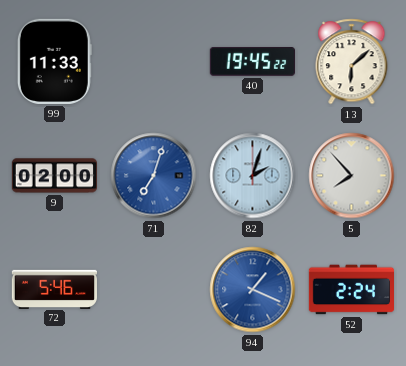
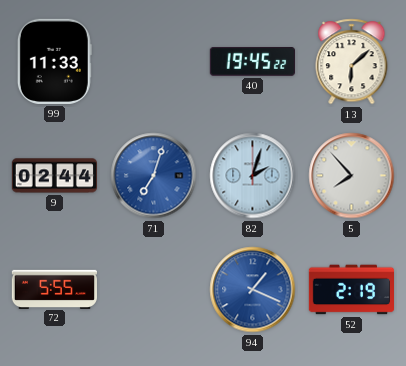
9: 02:00 -> 02:44
72: 5:46 -> 5:55
52: 2:24 -> 2:19
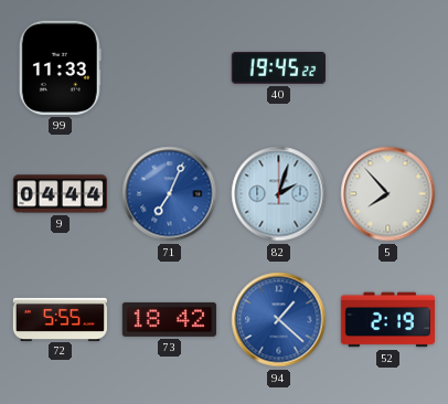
13: 6:08 -> none
9: 02:44 -> 04:44
71: 7:03 -> 7:04
73: none -> 18:42
94: 1:19 -> 1:22
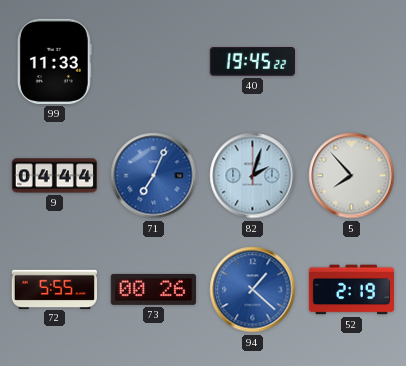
73: 18:42 -> 00:26
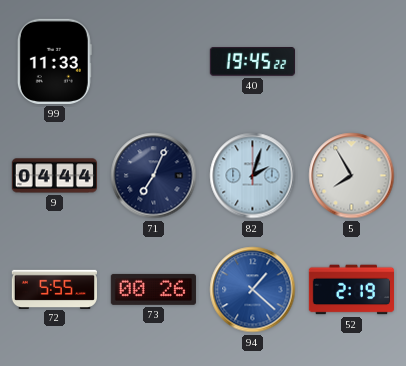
71 dial: blue -> navy
5: 7:53 -> 7:55
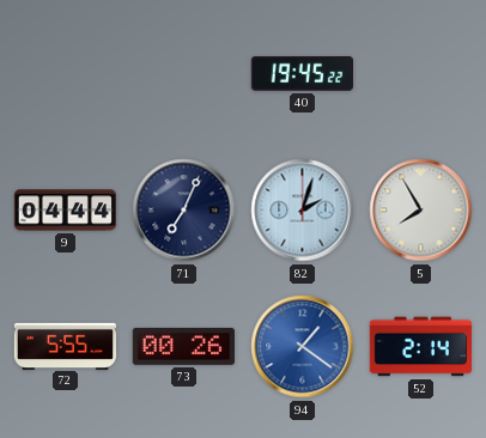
99: 11:33 -> none
94: 1:22 -> 1:21
52: 2:19 -> 2:14
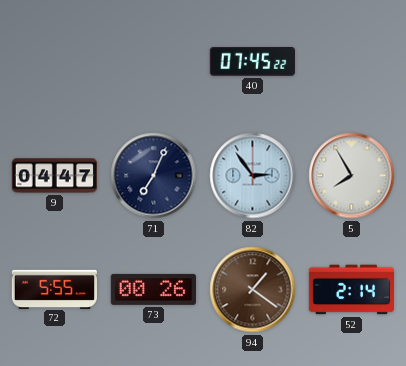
40: 19:45 -> 07:45
9: 04:44 -> 04:47
82: 2:03 -> 2:54
94 dial: blue -> brown
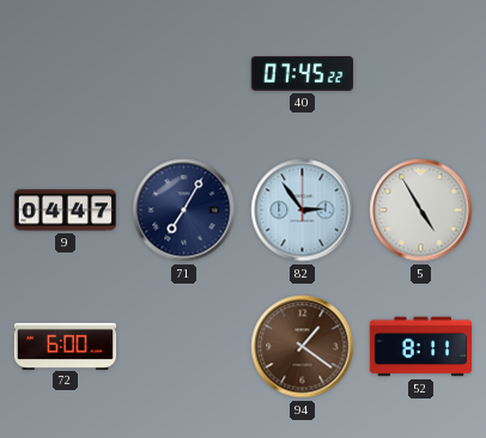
71: 7:04 -> 7:05
5: 7:55 -> 4:55
72: 5:55 -> 6:00
73: 00:26 -> none
52: 2:14 -> 8:11
